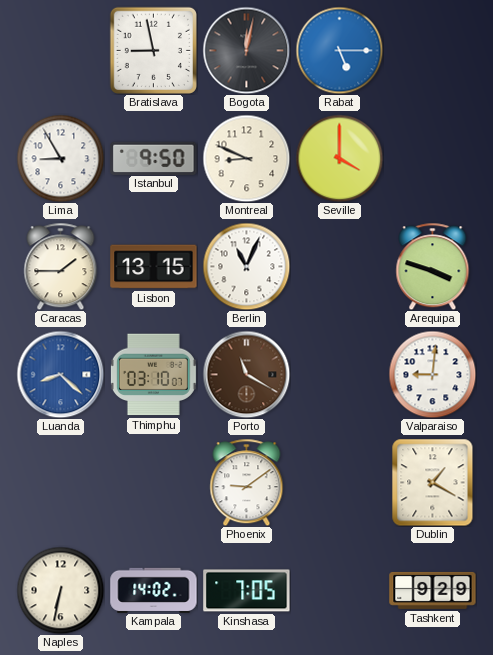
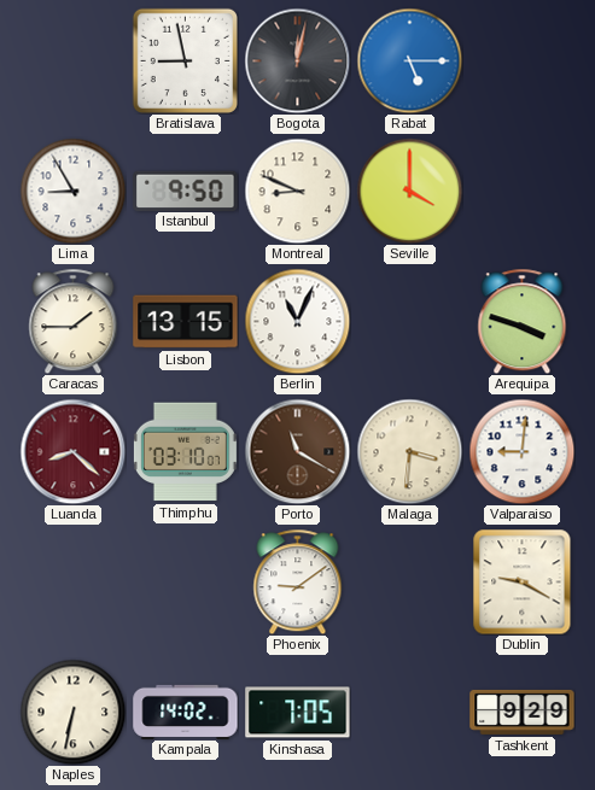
Luanda dial: blue -> burgundy
Malaga: none -> 3:31
Dublin: 1:20 -> 9:20
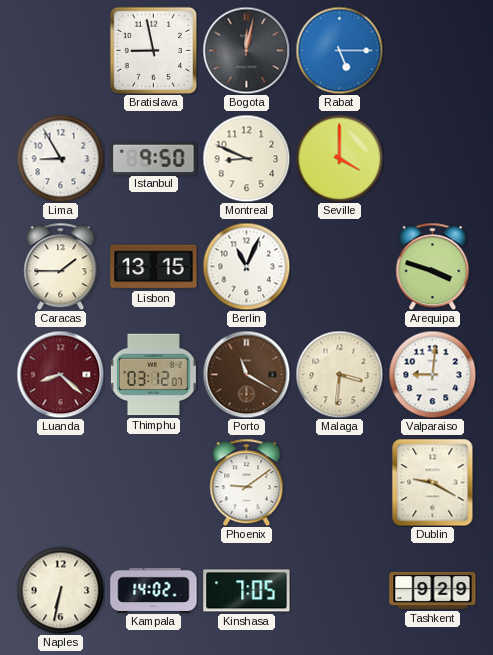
Thimphu: 03:10 -> 03:12
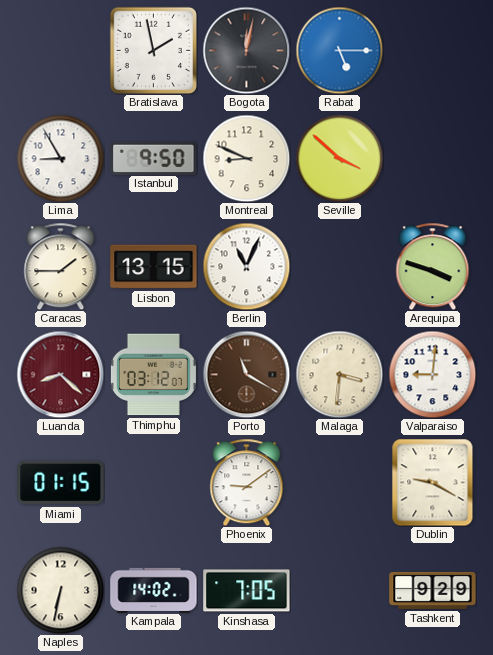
Bratislava: 8:58 -> 1:58
Seville: 4:00 -> 3:52
Miami: none -> 01:15
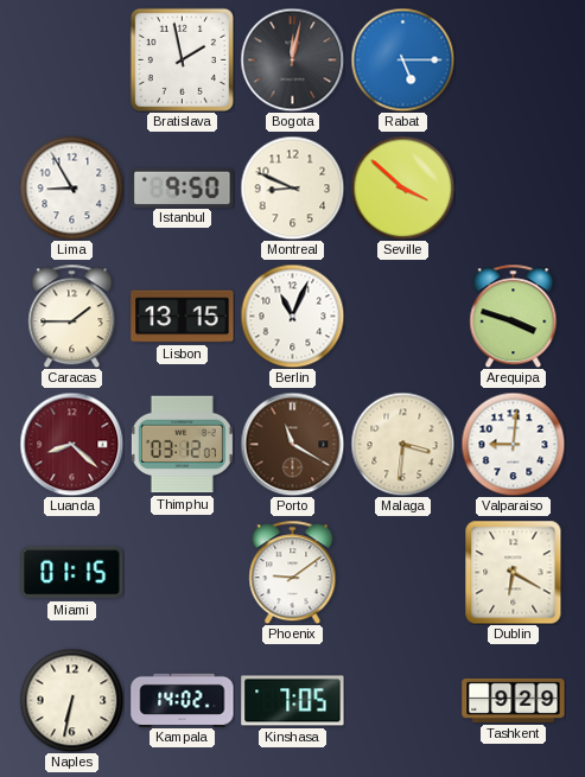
Dublin: 9:20 -> 6:20
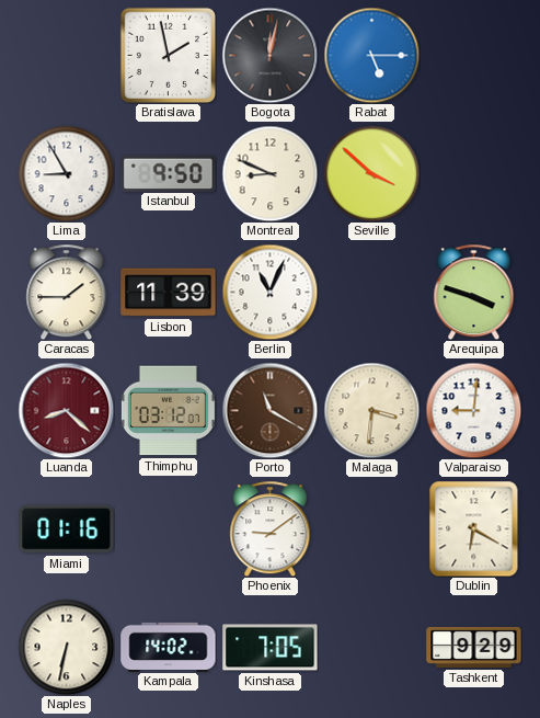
Lisbon: 13:15 -> 11:39
Miami: 01:15 -> 01:16
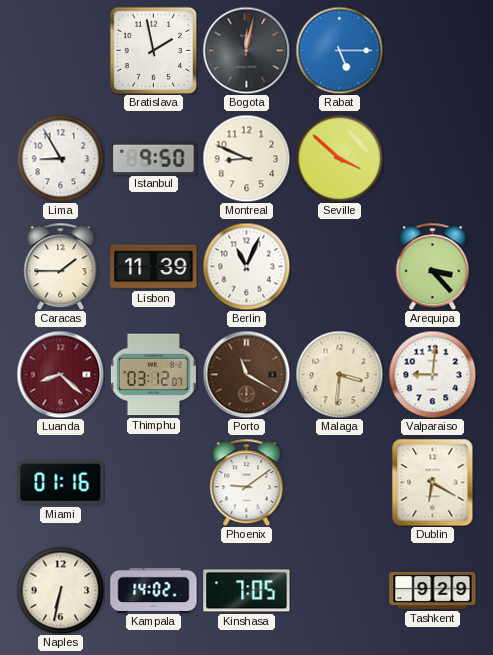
Arequipa: 3:48 -> 3:23
